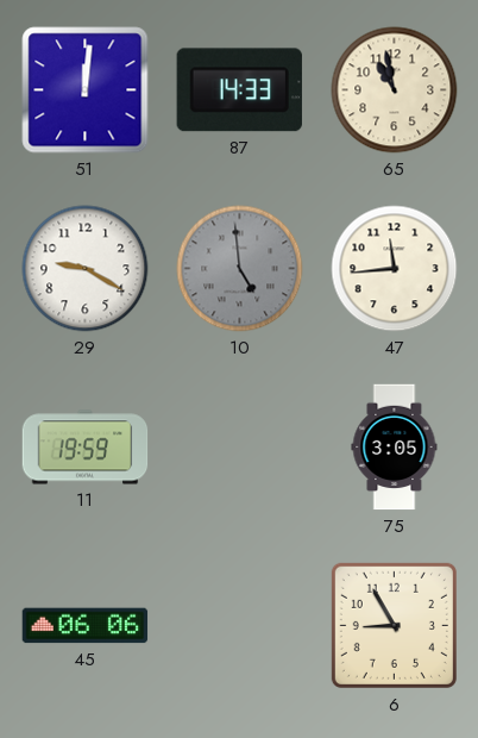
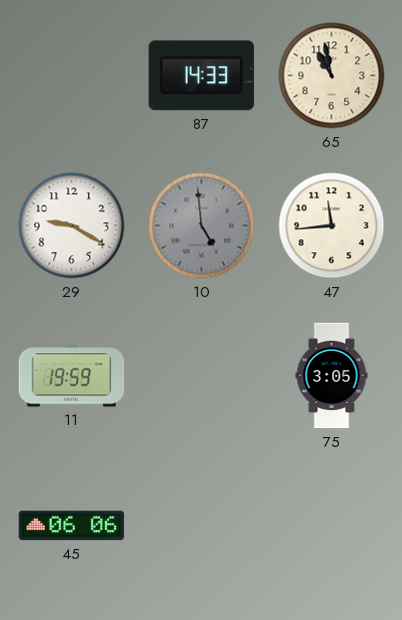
51: 12:01 -> none
6: 8:55 -> none
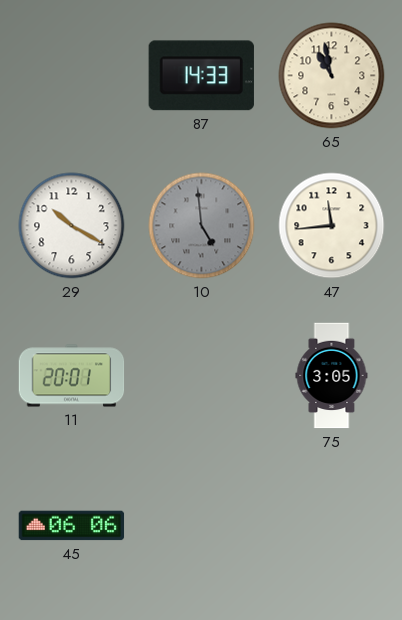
29: 9:20 -> 10:20
11: 19:59 -> 20:01
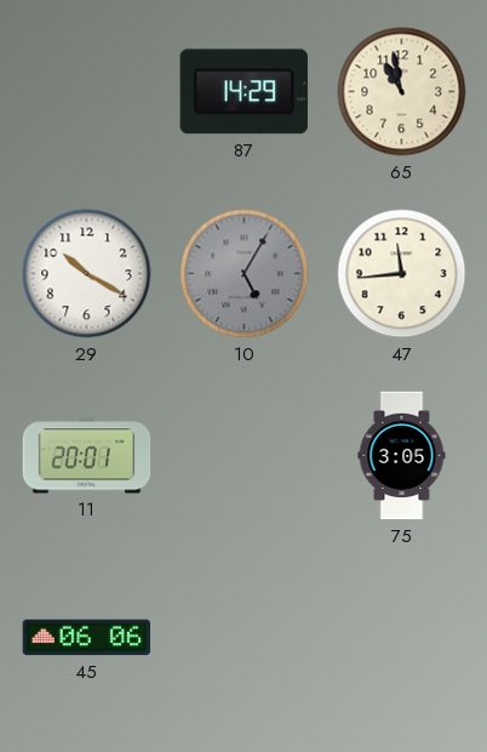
87: 14:33 -> 14:29
10: 4:59 -> 5:05
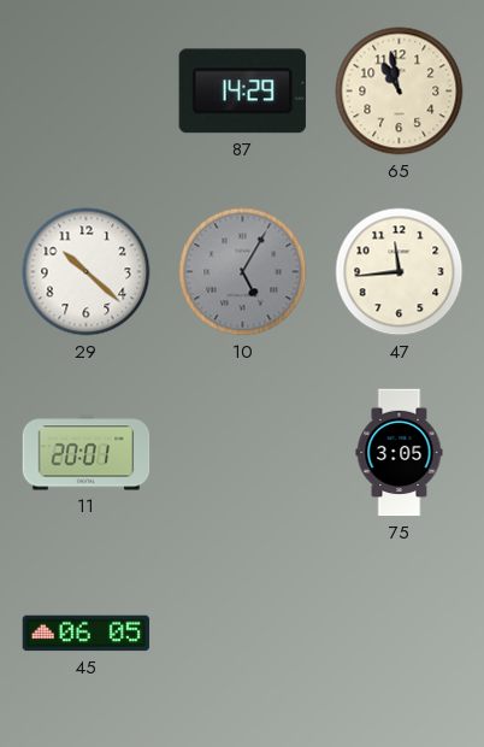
29: 10:20 -> 10:22
45: 06:06 -> 06:05
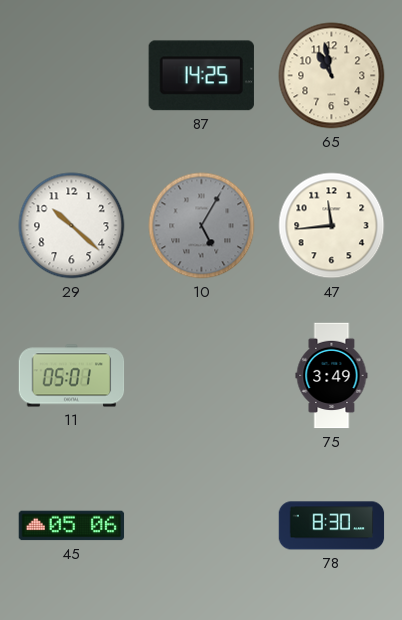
87: 14:29 -> 14:25
11: 20:01 -> 05:01
75: 3:05 -> 3:49
45: 06:05 -> 05:06
78: none -> 8:30
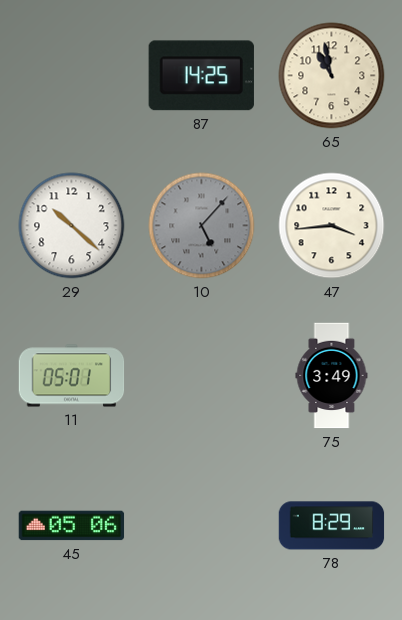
10: 5:05 -> 5:07
47: 11:44 -> 3:44
78: 8:30 -> 8:29
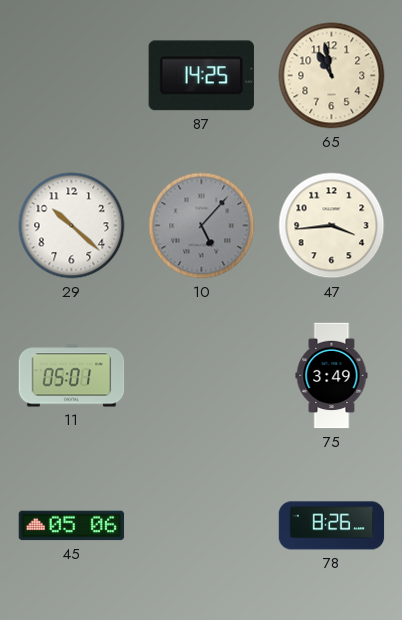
78: 8:29 -> 8:26
